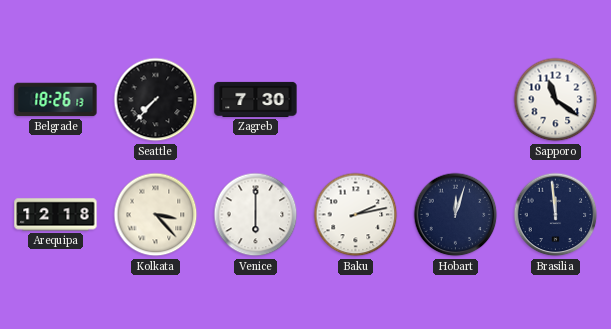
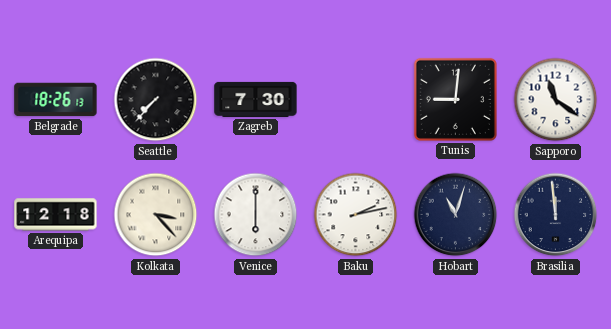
Tunis: none -> 9:01
Hobart: 12:03 -> 11:03
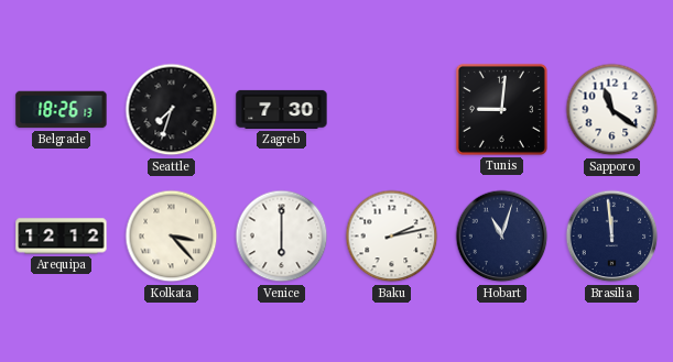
Seattle: 7:37 -> 7:33
Arequipa: 12:18 -> 12:12
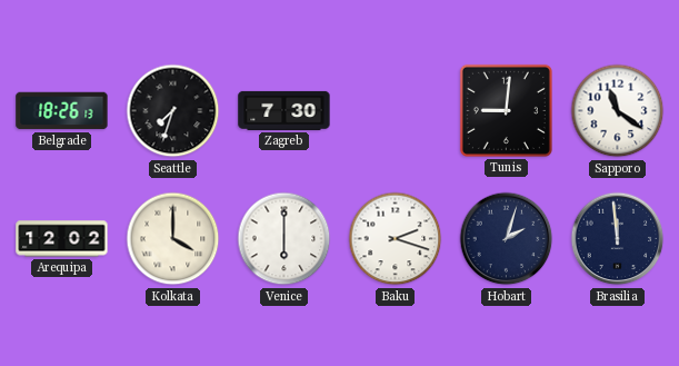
Arequipa: 12:12 -> 12:02
Kolkata: 3:23 -> 4:00
Baku: 2:13 -> 2:18
Hobart: 11:03 -> 2:03
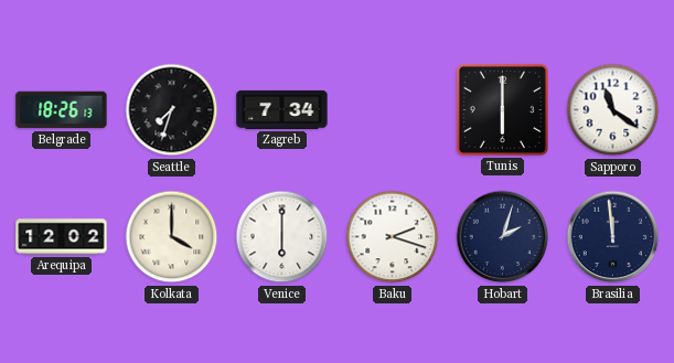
Zagreb: 7:30 -> 7:34
Tunis: 9:01 -> 6:00
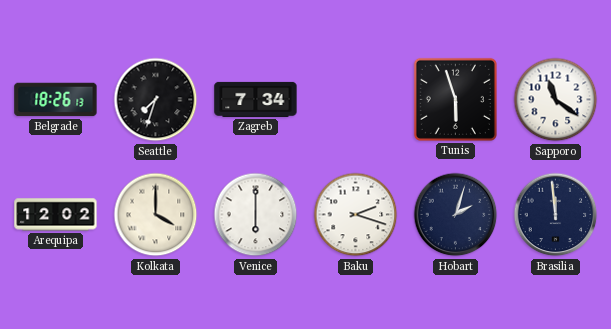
Tunis: 6:00 -> 5:57
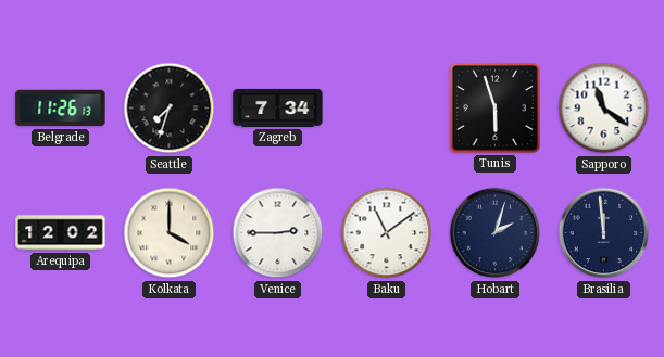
Belgrade: 18:26 -> 11:26
Venice: 6:00 -> 2:45
Baku: 2:18 -> 11:09
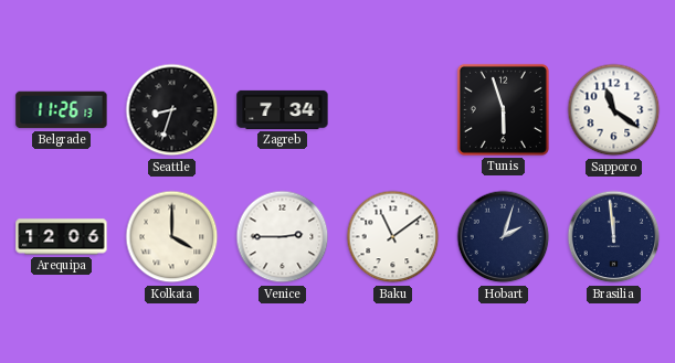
Seattle: 7:33 -> 8:33
Arequipa: 12:02 -> 12:06
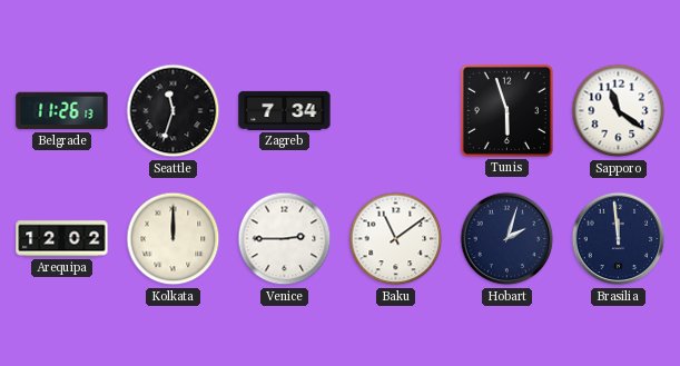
Seattle: 8:33 -> 11:33
Arequipa: 12:06 -> 12:02
Kolkata: 4:00 -> 12:00
